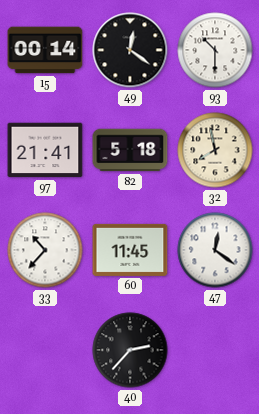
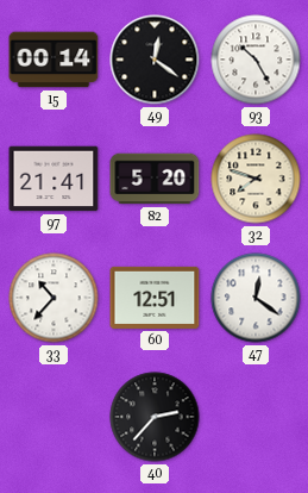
93: 10:30 -> 10:25
82: 5:18 -> 5:20
32: 7:58 -> 7:48
60: 11:45 -> 12:51
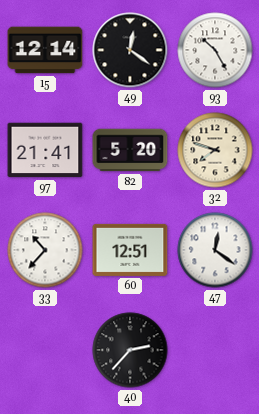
15: 00:14 -> 12:14
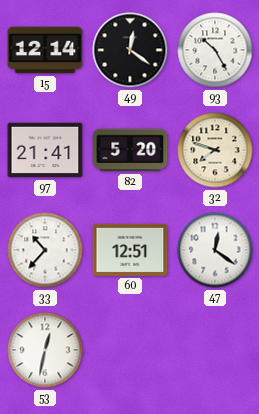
53: none -> 12:32
40: 2:37 -> none
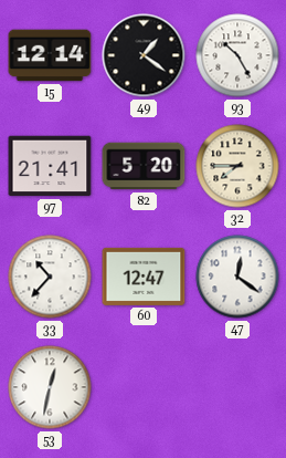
49: 12:21 -> 1:21
32: 7:48 -> 7:45
60: 12:51 -> 12:47
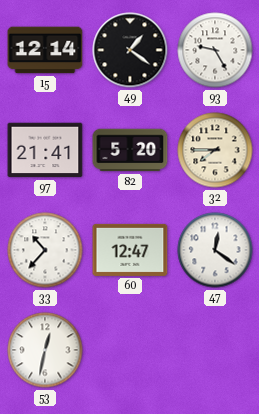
93: 10:25 -> 9:25
